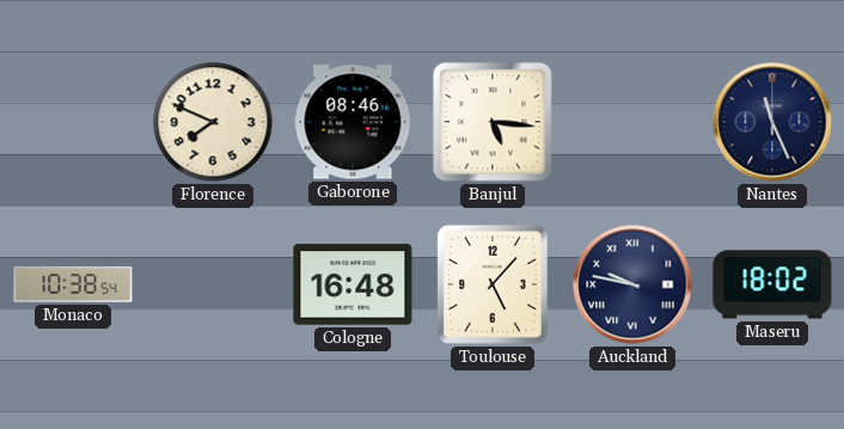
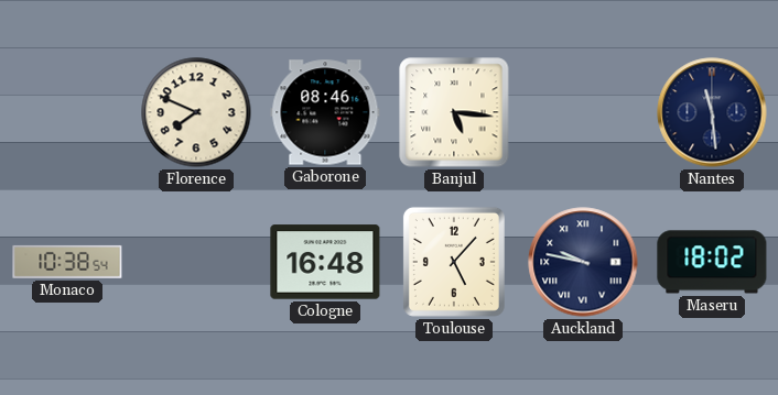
Nantes: 11:26 -> 11:29
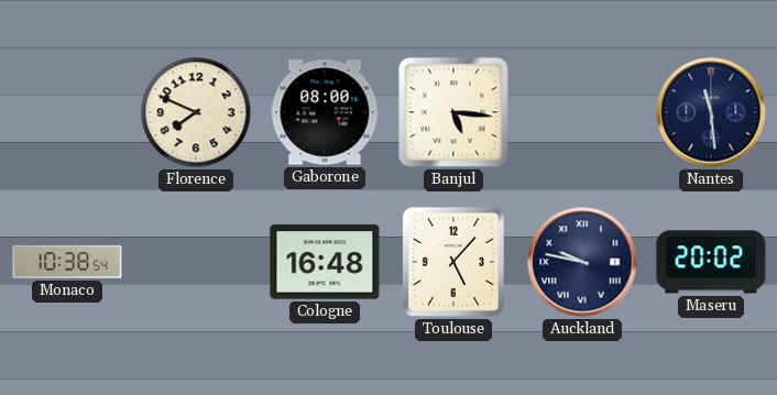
Gaborone: 08:46 -> 08:00
Maseru: 18:02 -> 20:02
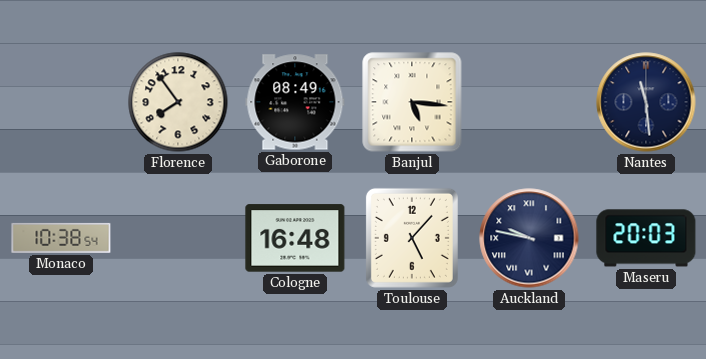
Florence: 7:49 -> 7:54
Gaborone: 08:00 -> 08:49
Maseru: 20:02 -> 20:03
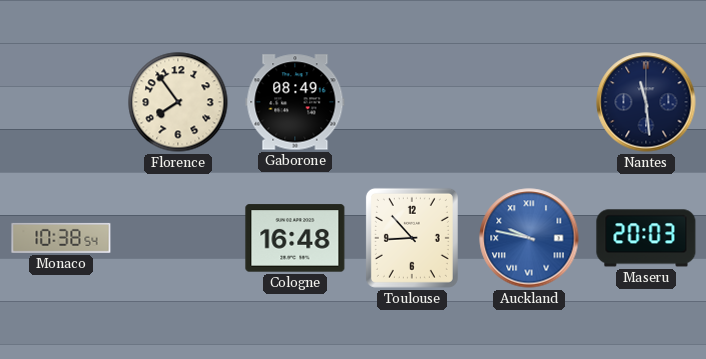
Banjul: 5:16 -> none
Toulouse: 5:07 -> 8:53
Auckland dial: navy -> blue
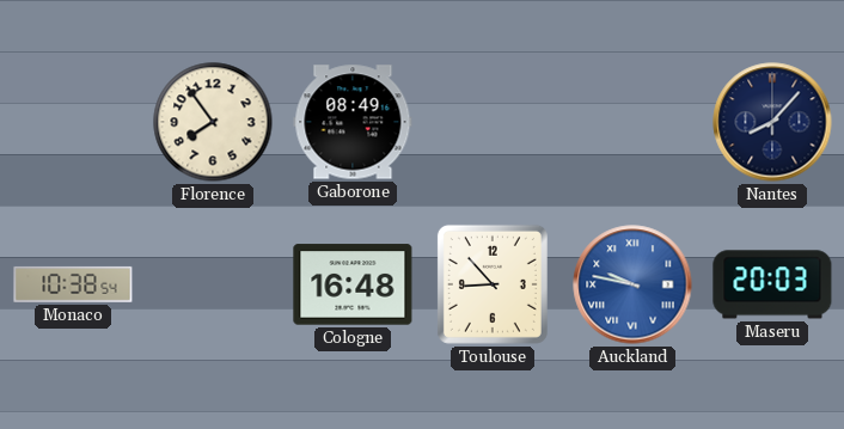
Nantes: 11:29 -> 8:07
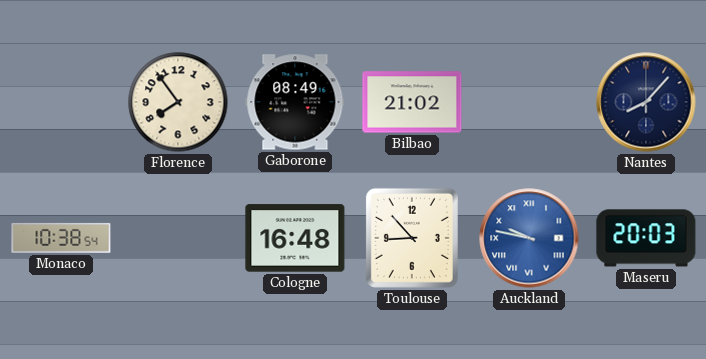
Bilbao: none -> 21:02
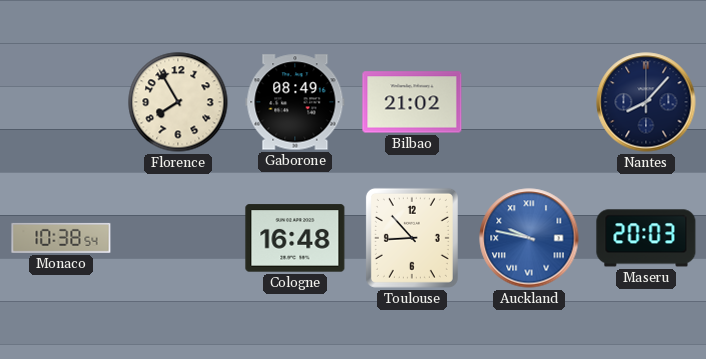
Florence: 7:54 -> 7:55
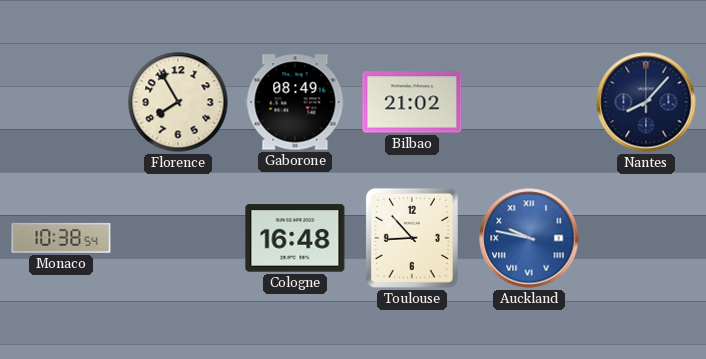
Maseru: 20:03 -> none
